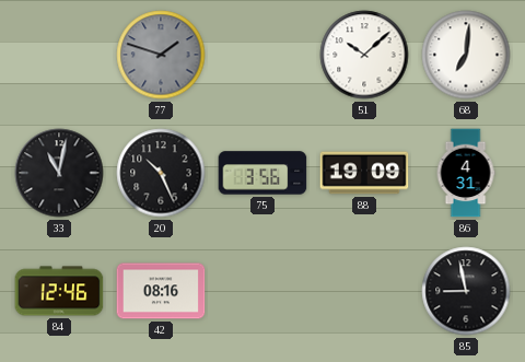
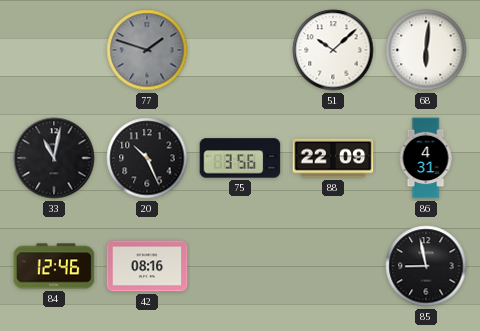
68: 7:01 -> 6:01
88: 19:09 -> 22:09
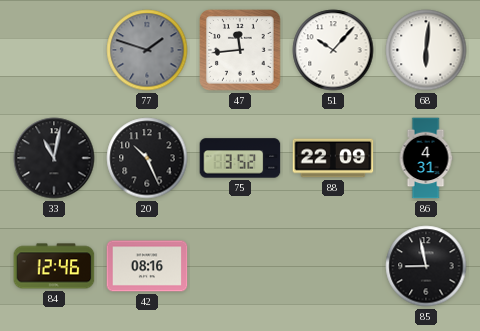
47: none -> 11:44
51: 10:08 -> 10:07
75: 3:56 -> 3:52
